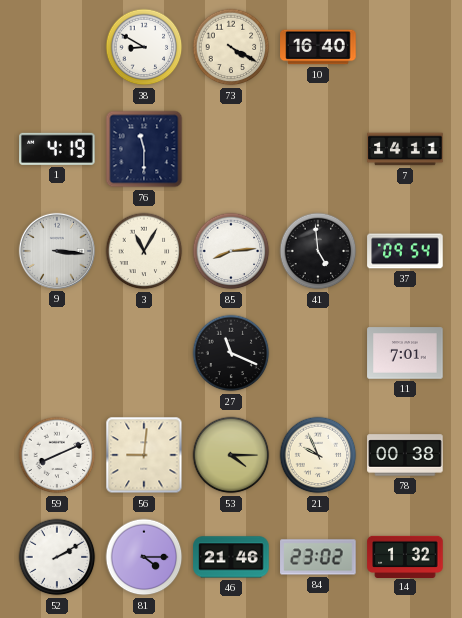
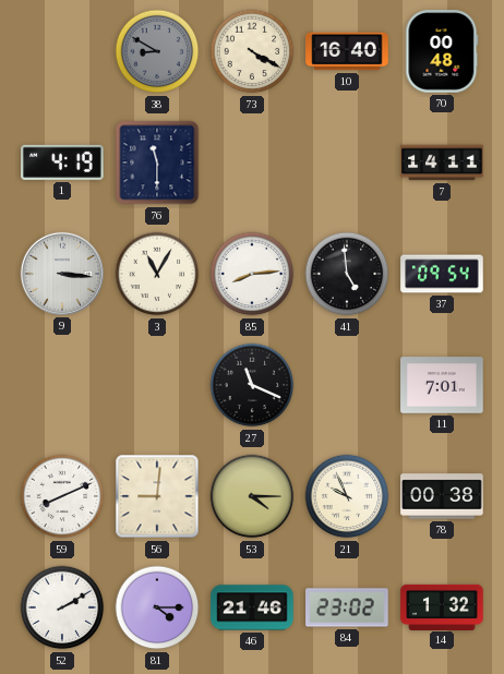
38 dial: white -> grey
70: none -> 00:48
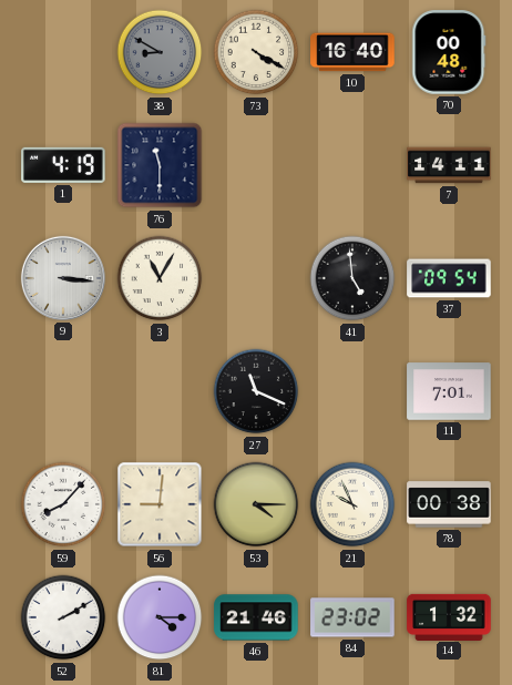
85: 8:14 -> none
59: 8:11 -> 8:07
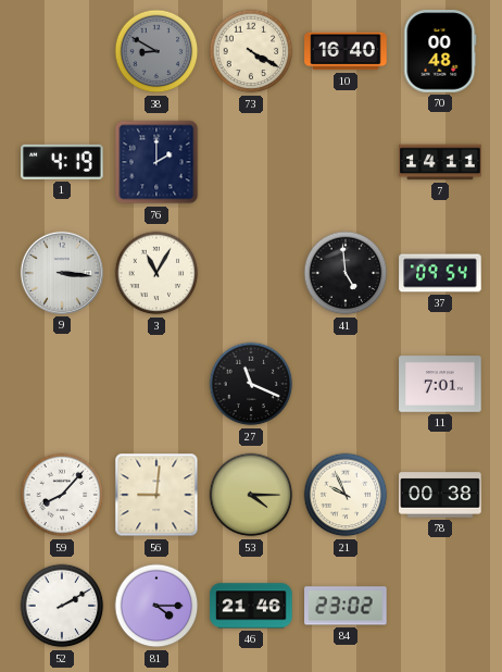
76: 11:30 -> 2:00
14: 1:32 -> none
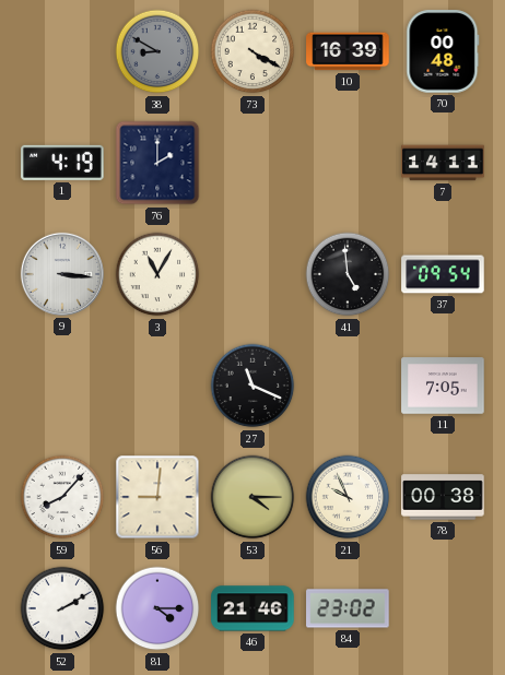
10: 16:40 -> 16:39
11: 7:01 -> 7:05
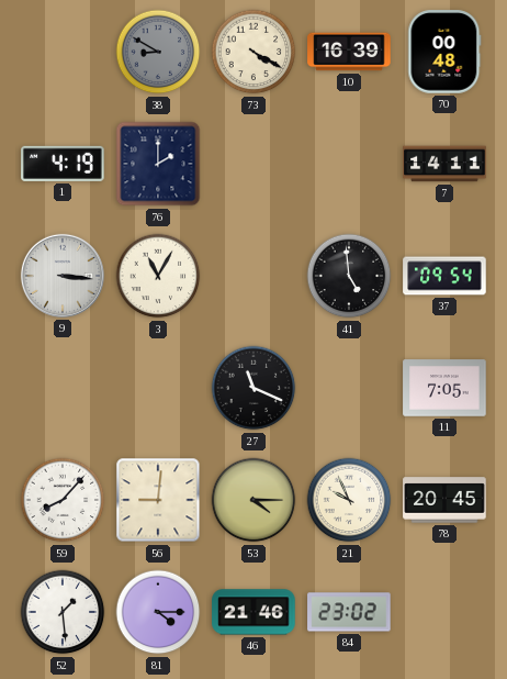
78: 00:38 -> 20:45
52: 2:10 -> 1:29
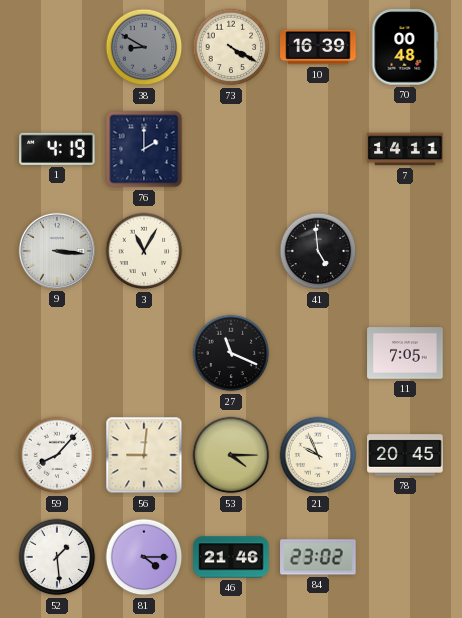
37: 09:54 -> none
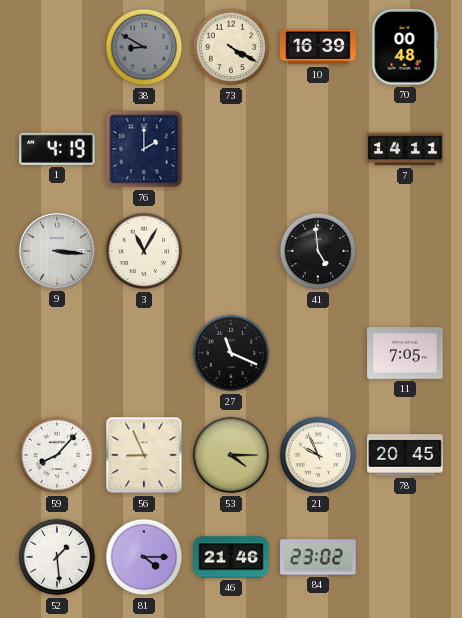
56: 9:01 -> 8:56
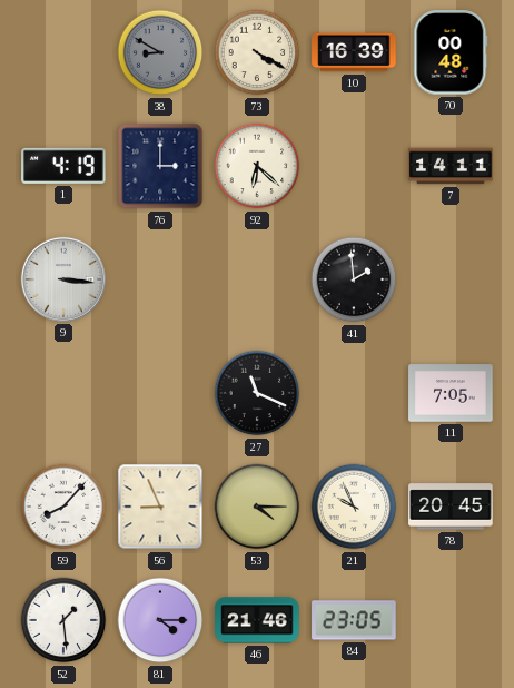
76: 2:00 -> 3:00
92: none -> 6:22
3: 11:05 -> none
41: 4:59 -> 1:59
84: 23:02 -> 23:05
